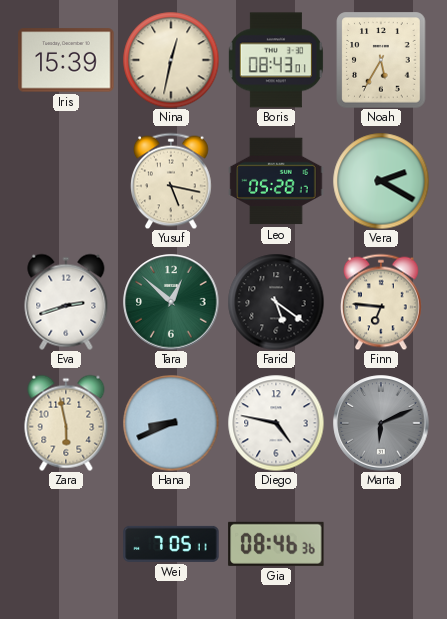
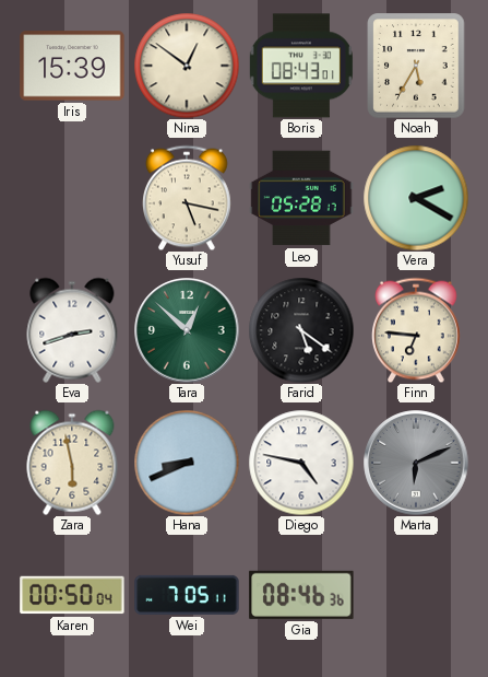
Nina: 12:32 -> 12:51
Karen: none -> 00:50
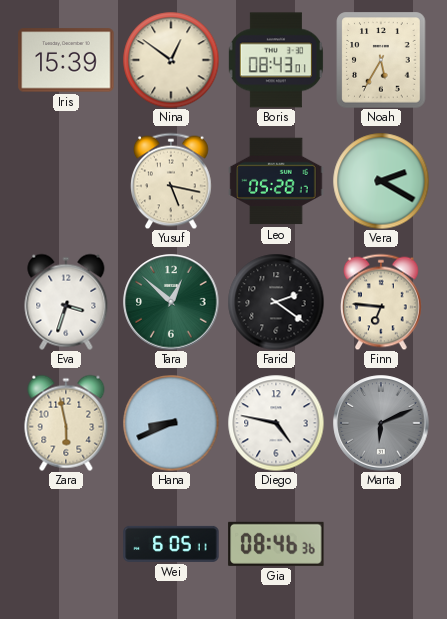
Eva: 2:42 -> 3:33
Farid: 5:21 -> 2:21
Karen: 00:50 -> none
Wei: 7:05 -> 6:05
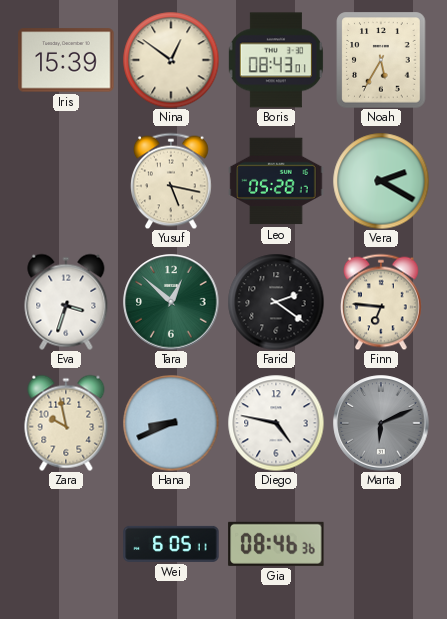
Zara: 5:58 -> 9:58
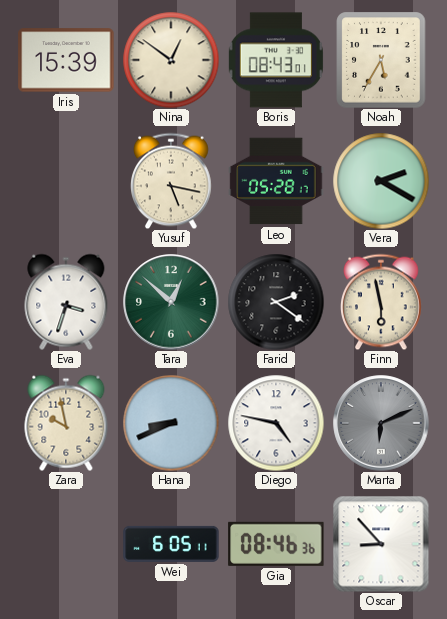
Finn: 6:46 -> 5:58
Oscar: none -> 8:53
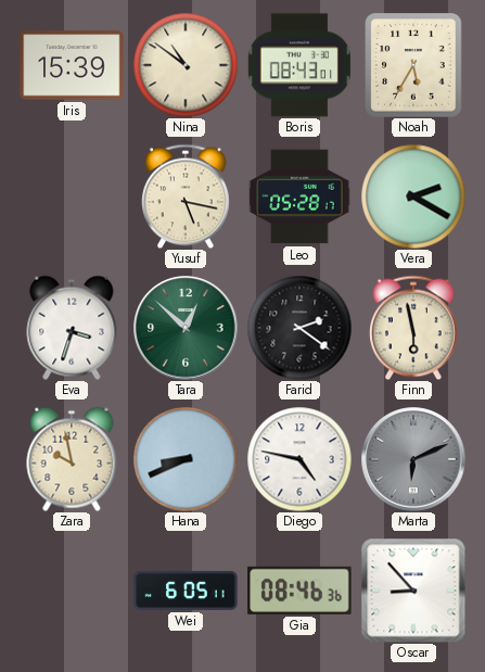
Nina: 12:51 -> 10:51
